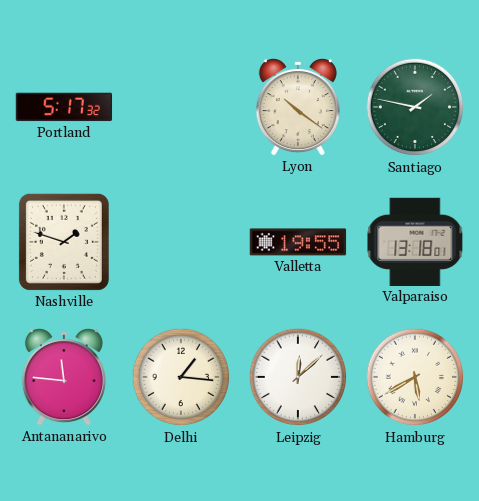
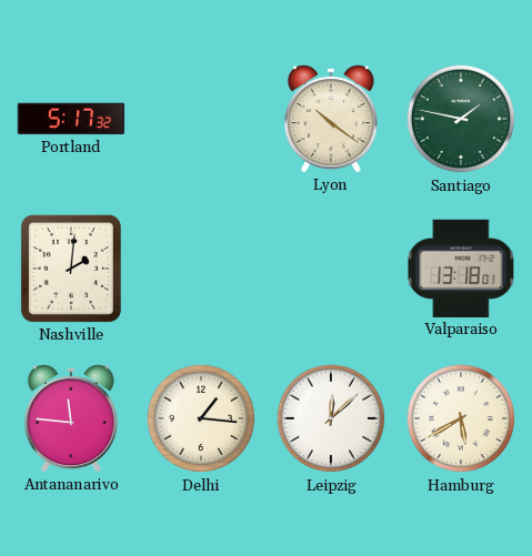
Nashville: 1:48 -> 2:01
Valletta: 19:55 -> none
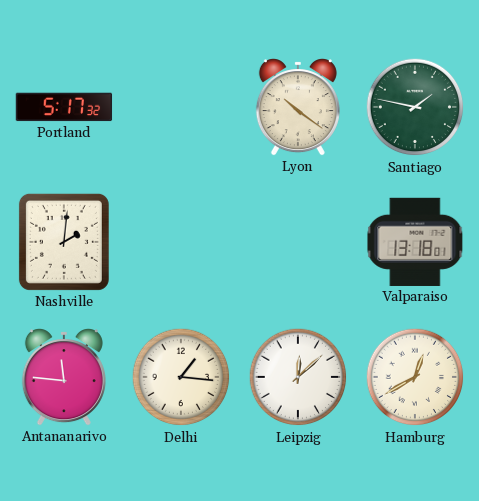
Hamburg: 5:40 -> 12:40
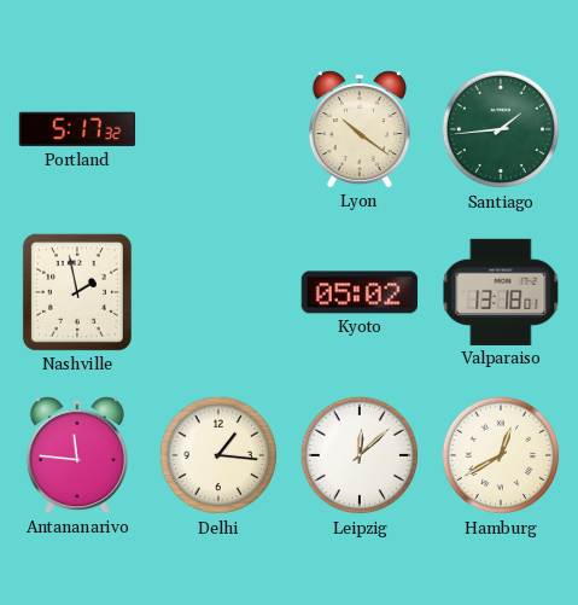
Santiago: 1:47 -> 1:44
Nashville: 2:01 -> 1:58
Kyoto: none -> 05:02
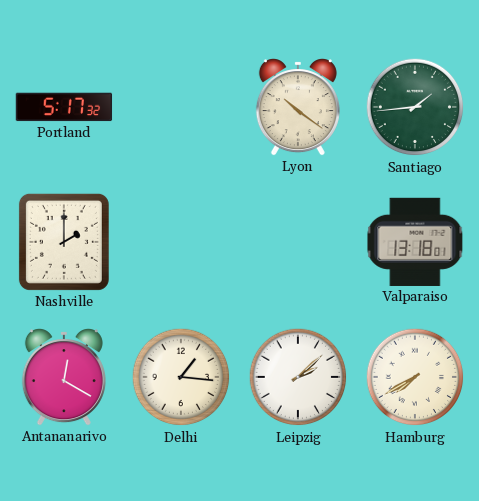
Nashville: 1:58 -> 2:00
Kyoto: 05:02 -> none
Antananarivo: 11:46 -> 12:20
Leipzig: 12:08 -> 2:08
Hamburg: 12:40 -> 7:40
